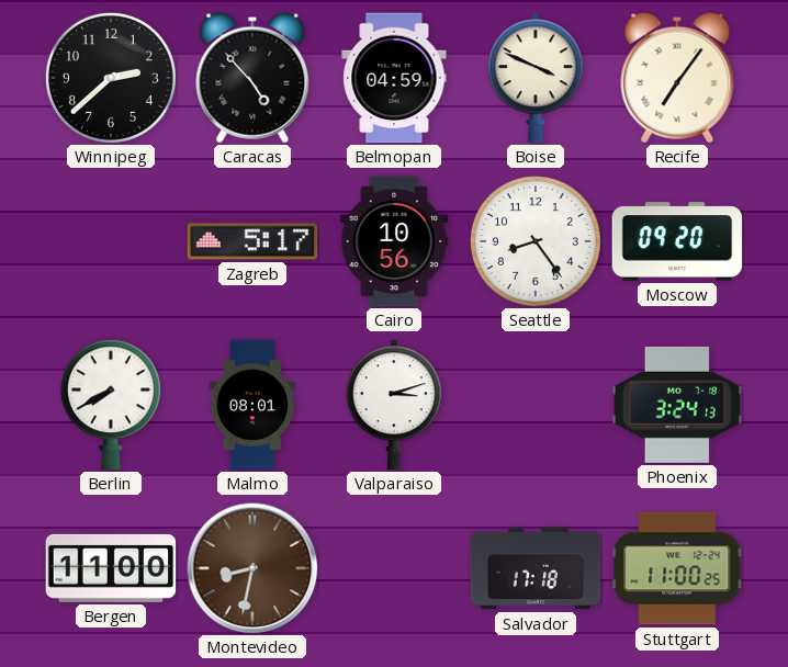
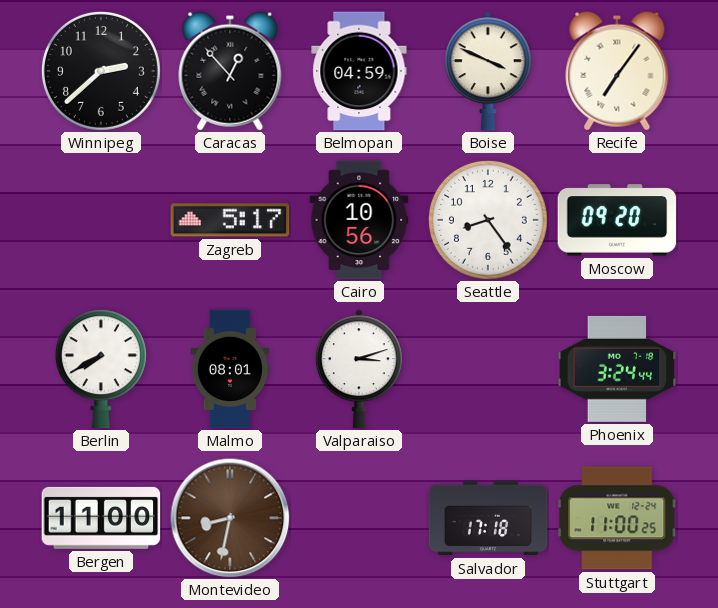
Caracas: 4:53 -> 12:53
Phoenix: 3:24:13 -> 3:24:44
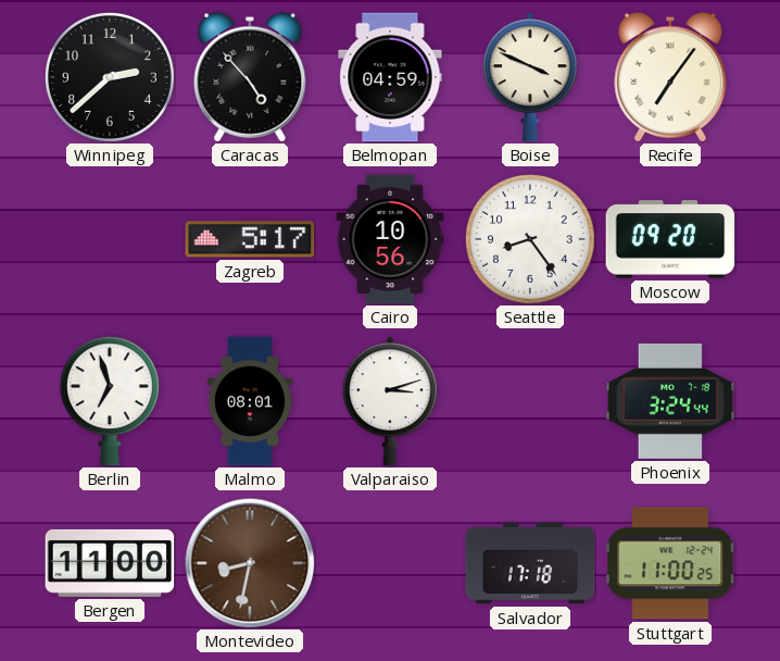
Caracas: 12:53 -> 4:53
Berlin: 7:40 -> 6:57
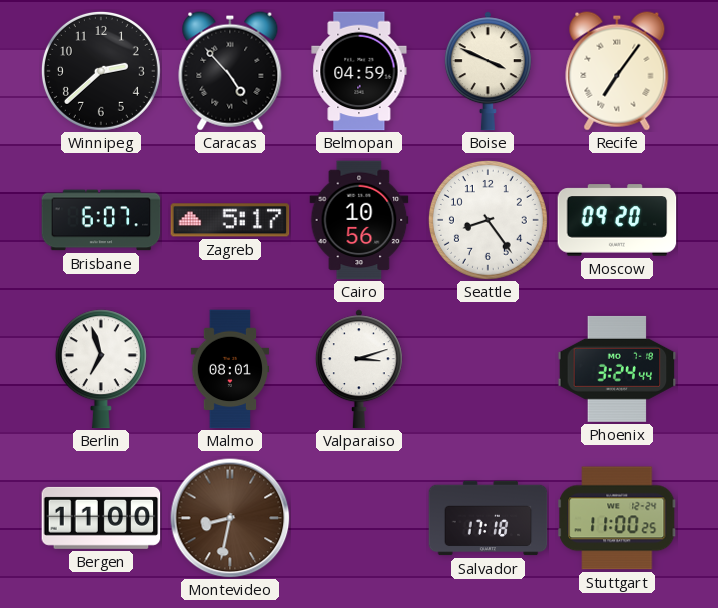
Brisbane: none -> 6:07
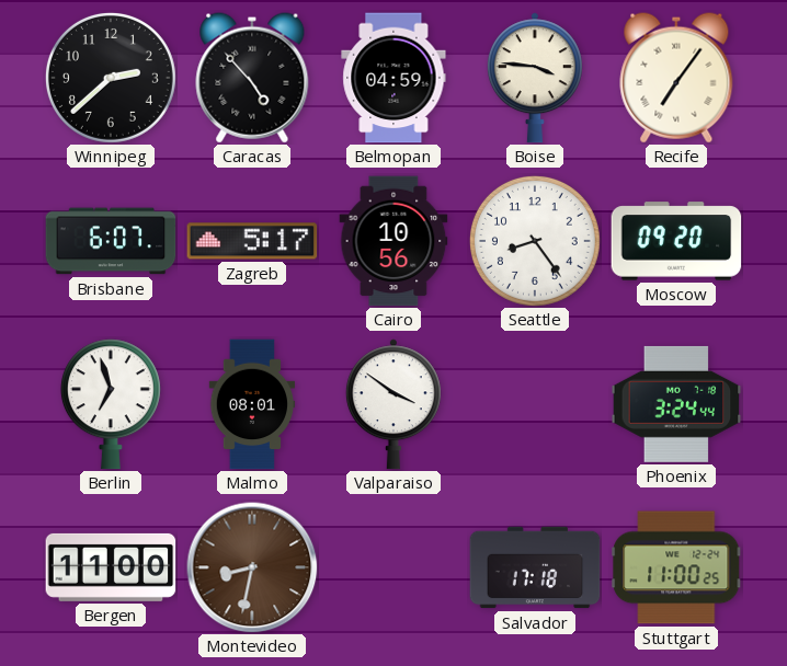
Boise: 3:49 -> 3:46
Valparaiso: 3:12 -> 3:51
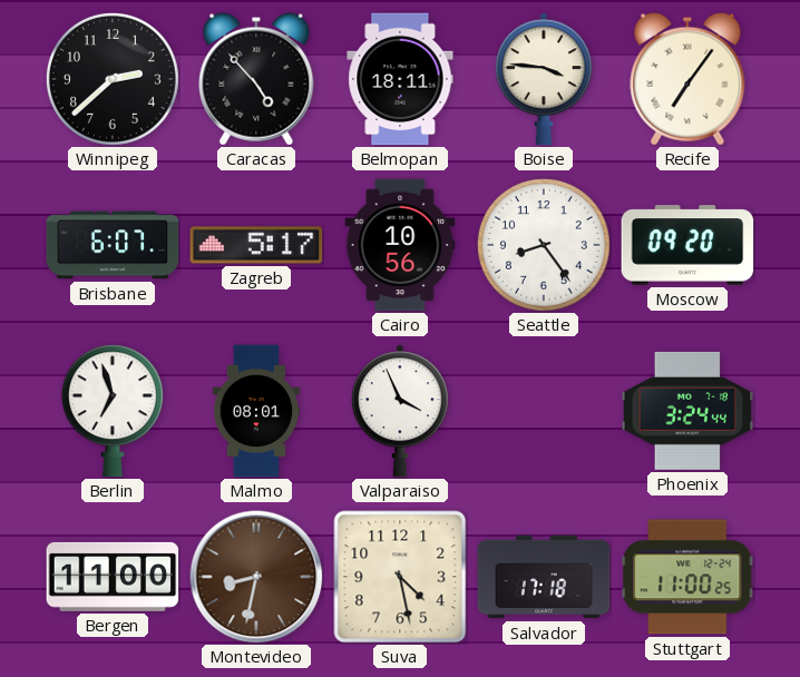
Belmopan: 04:59 -> 18:11
Valparaiso: 3:51 -> 3:56
Suva: none -> 4:28
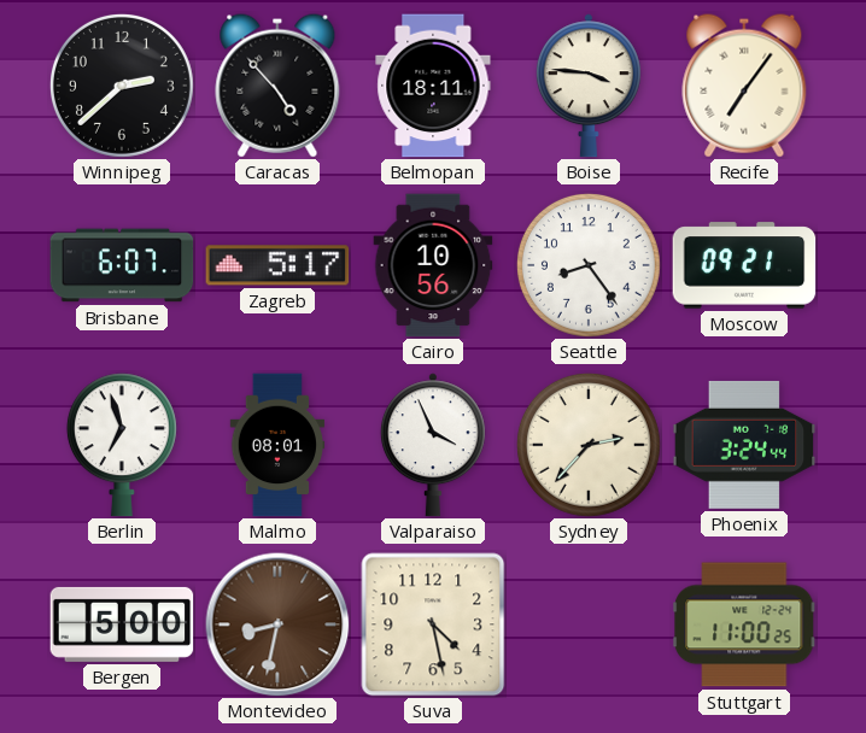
Moscow: 09:20 -> 09:21
Sydney: none -> 2:37
Bergen: 11:00 -> 5:00
Salvador: 17:18 -> none
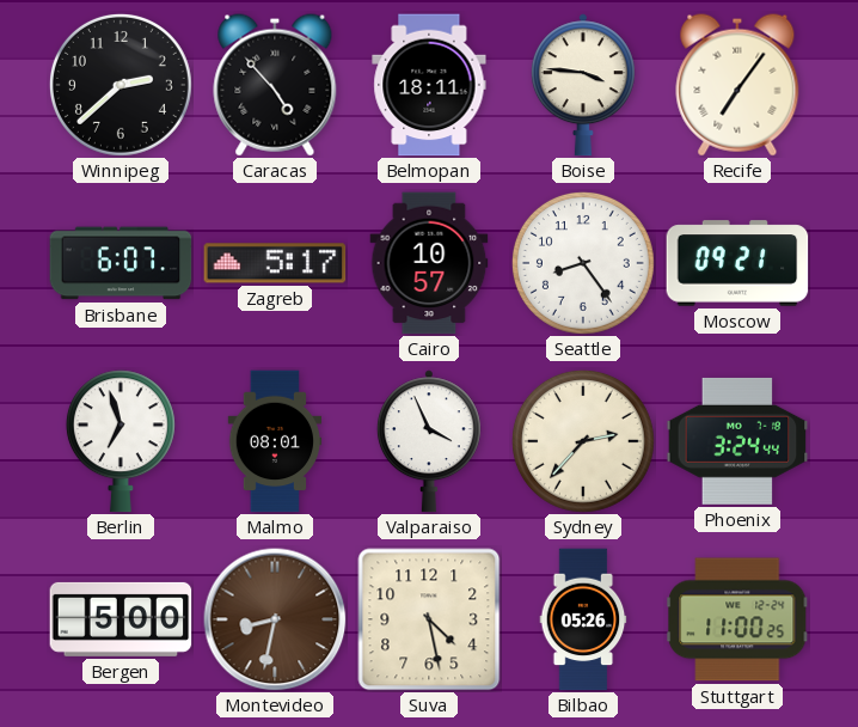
Cairo: 10:56 -> 10:57
Bilbao: none -> 05:26
